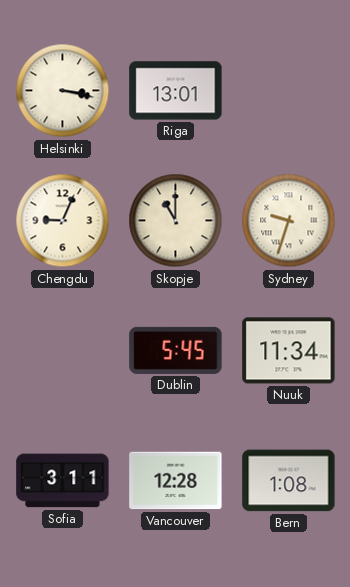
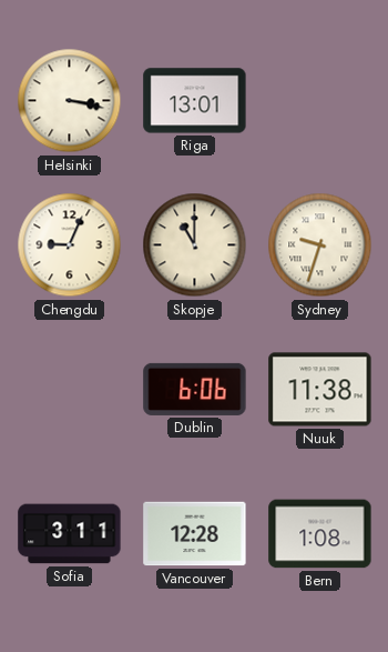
Dublin: 5:45 -> 6:06
Nuuk: 11:34 -> 11:38
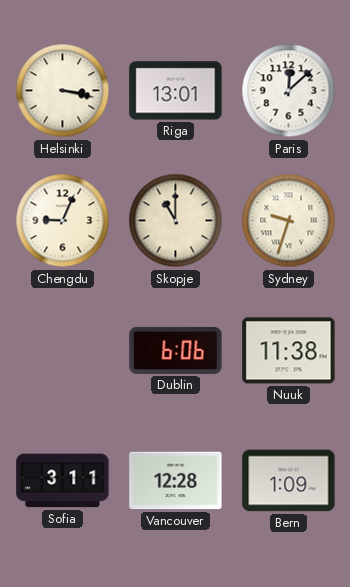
Paris: none -> 12:08
Bern: 1:08 -> 1:09
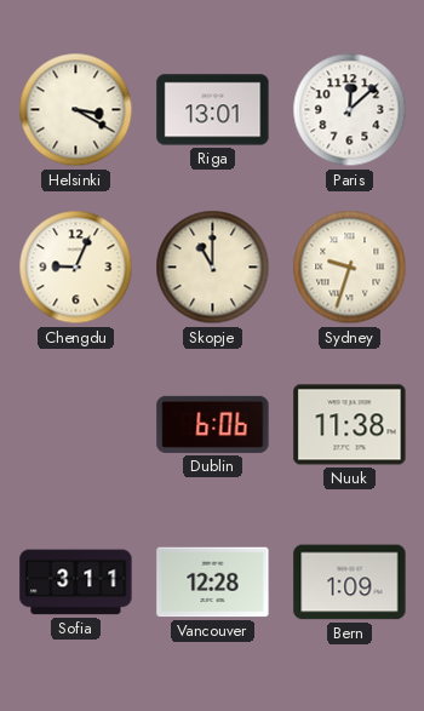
Helsinki: 3:17 -> 3:20
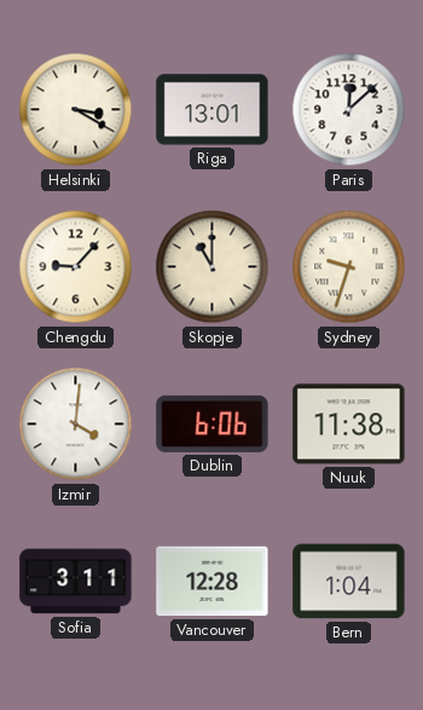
Chengdu: 9:04 -> 9:07
Izmir: none -> 4:01
Bern: 1:09 -> 1:04
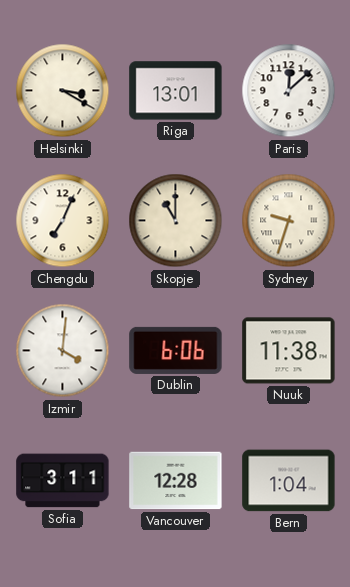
Chengdu: 9:07 -> 7:04
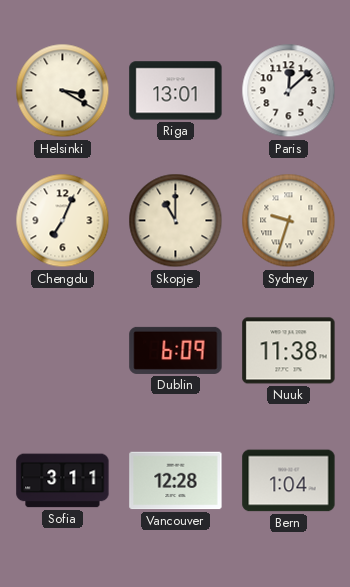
Izmir: 4:01 -> none
Dublin: 6:06 -> 6:09
